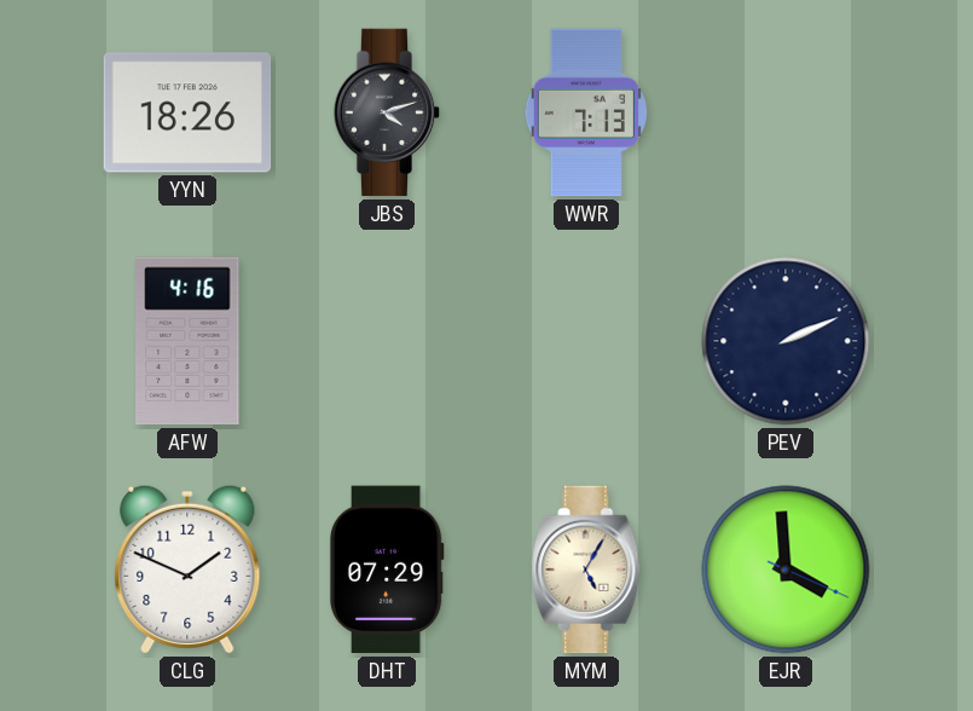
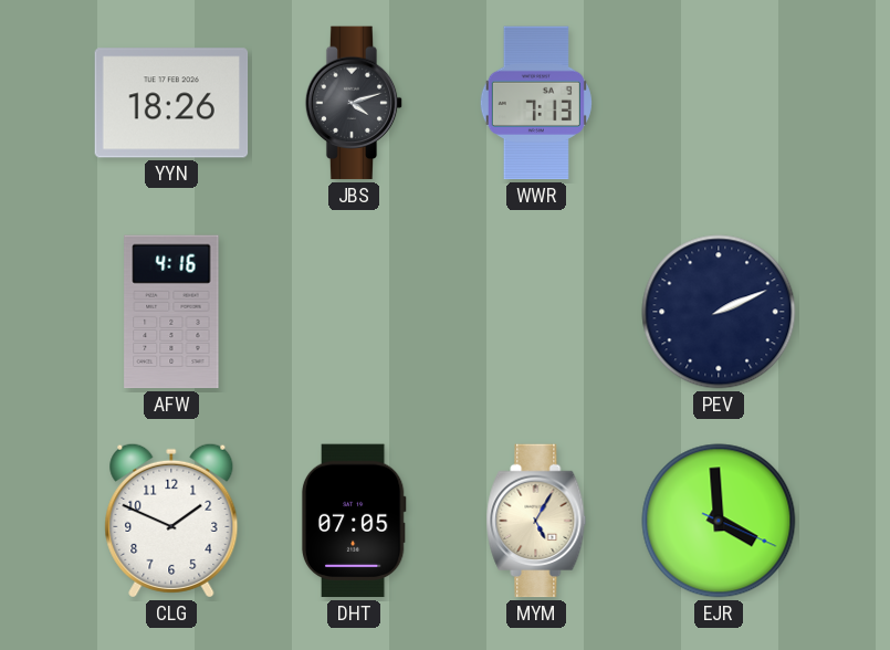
DHT: 07:29 -> 07:05
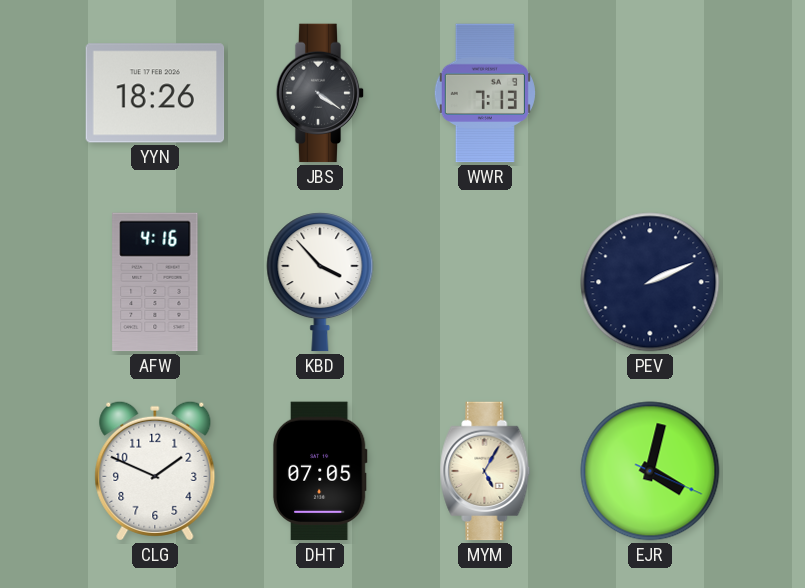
JBS: 4:12 -> 4:21
KBD: none -> 3:53
EJR: 3:59 -> 4:02
